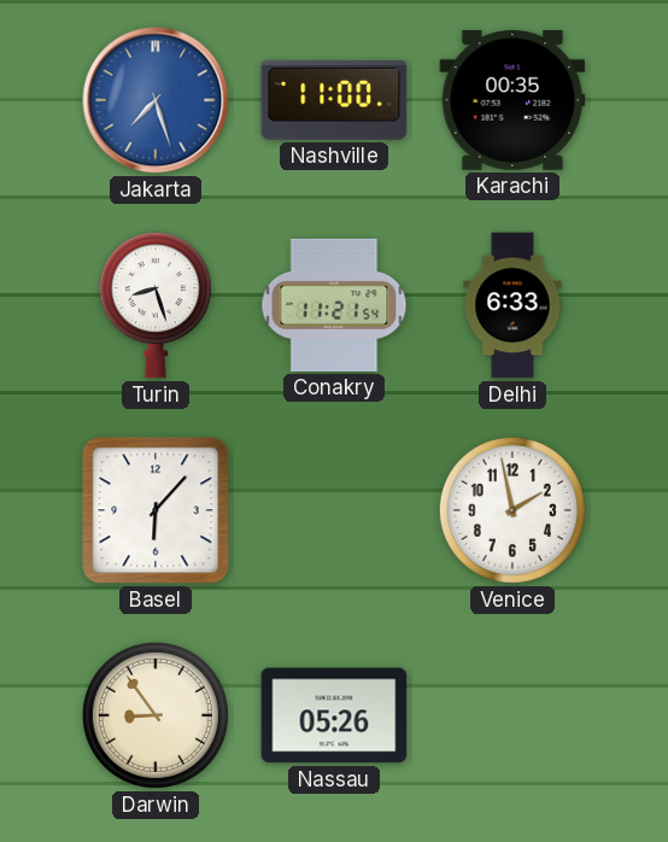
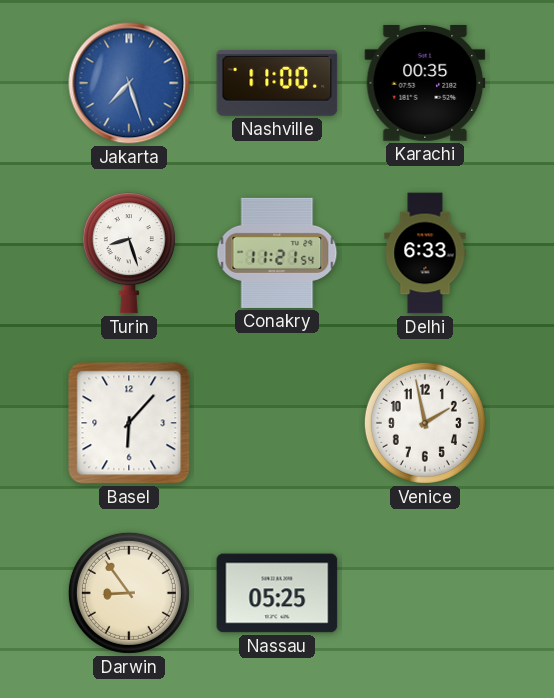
Nassau: 05:26 -> 05:25
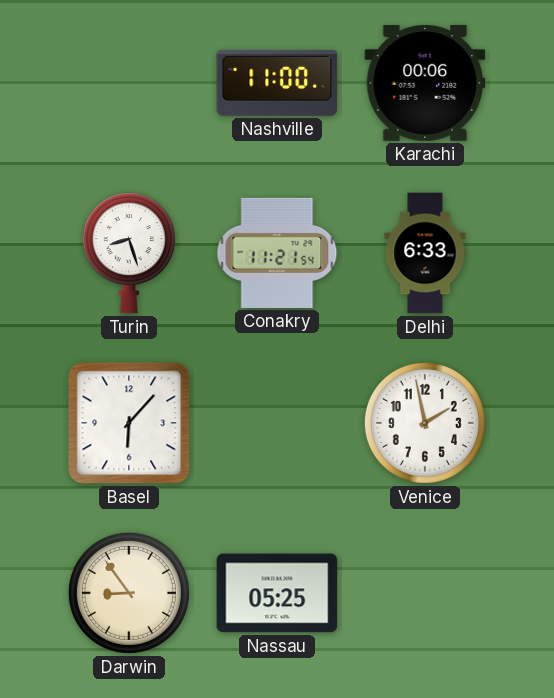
Jakarta: 7:27 -> none
Karachi: 00:35 -> 00:06
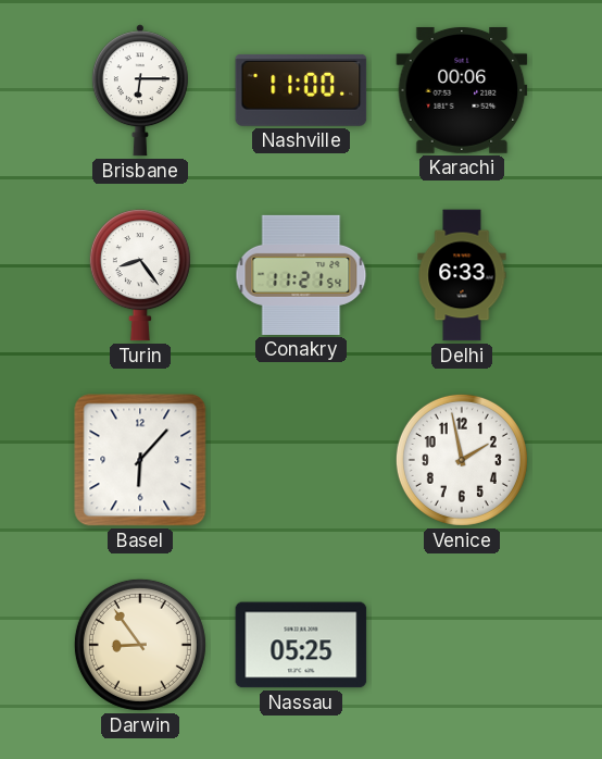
Brisbane: none -> 6:15
Turin: 8:27 -> 8:24
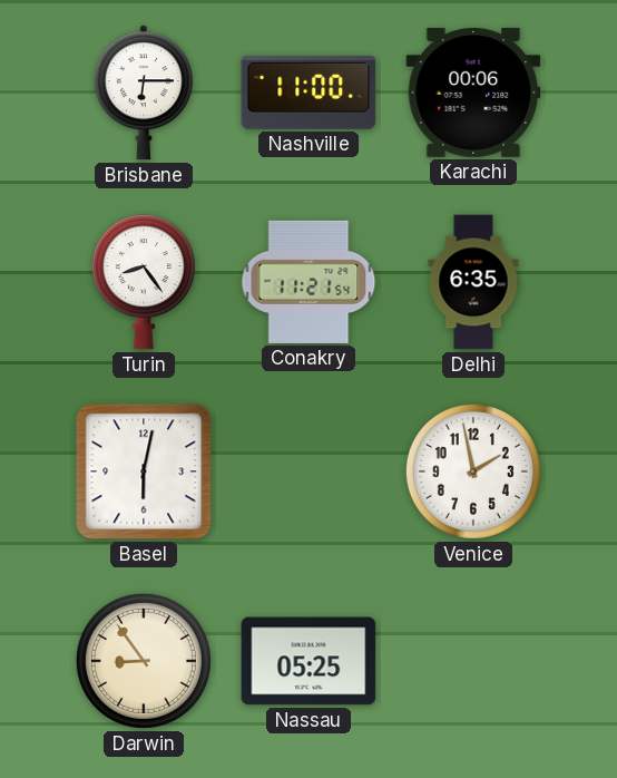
Delhi: 6:33 -> 6:35
Basel: 6:07 -> 6:02
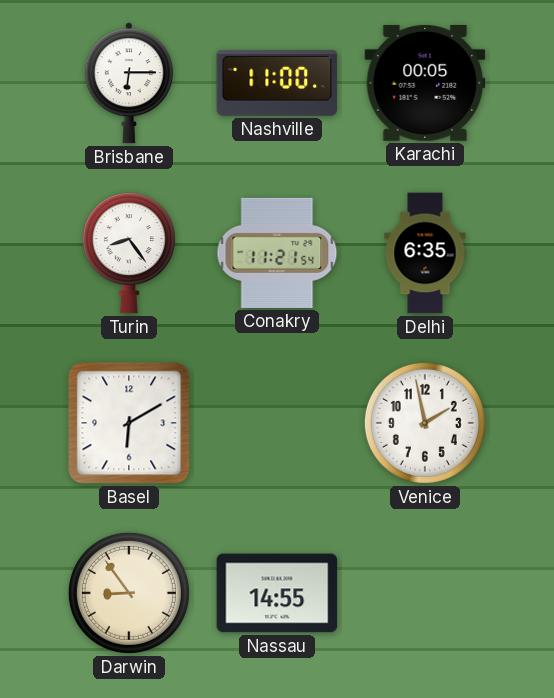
Karachi: 00:06 -> 00:05
Basel: 6:02 -> 6:10
Nassau: 05:25 -> 14:55
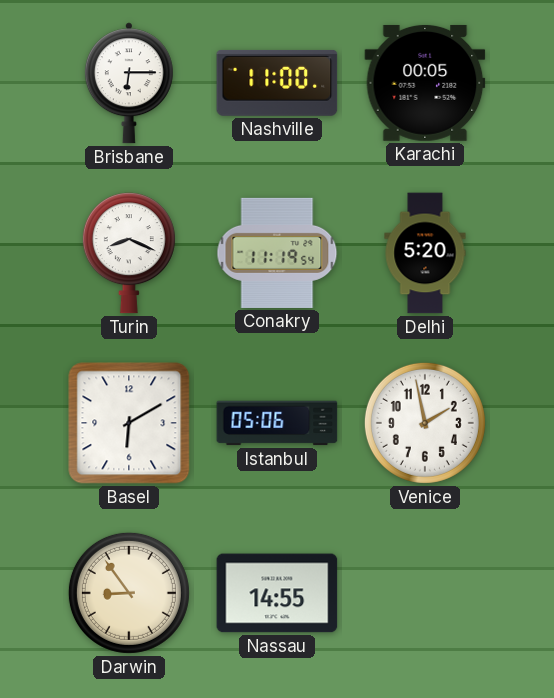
Turin: 8:24 -> 8:19
Conakry: 11:21 -> 11:19
Delhi: 6:35 -> 5:20
Istanbul: none -> 05:06
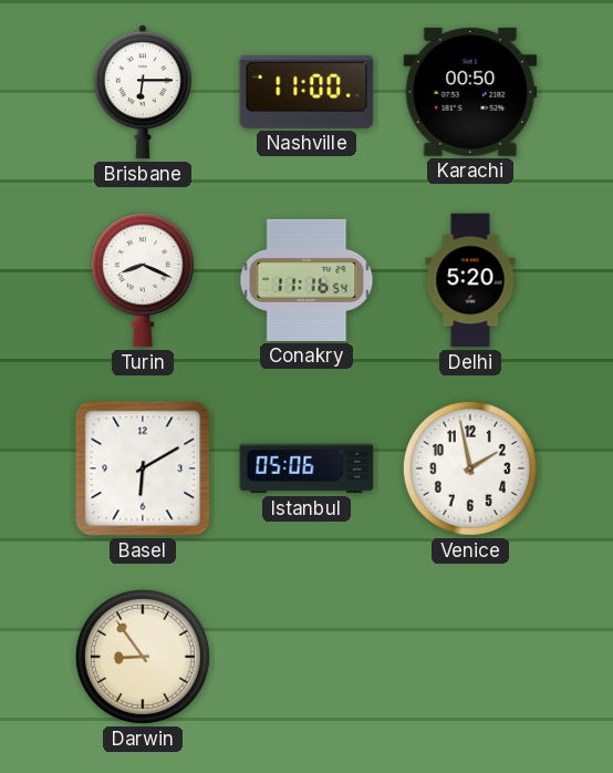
Karachi: 00:05 -> 00:50
Conakry: 11:19 -> 11:16
Nassau: 14:55 -> none
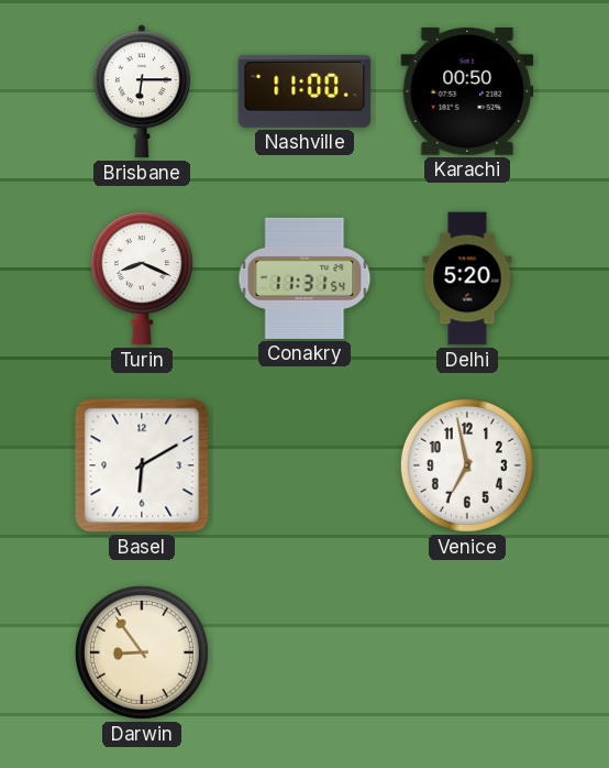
Conakry: 11:16 -> 11:31
Istanbul: 05:06 -> none
Venice: 1:58 -> 6:58
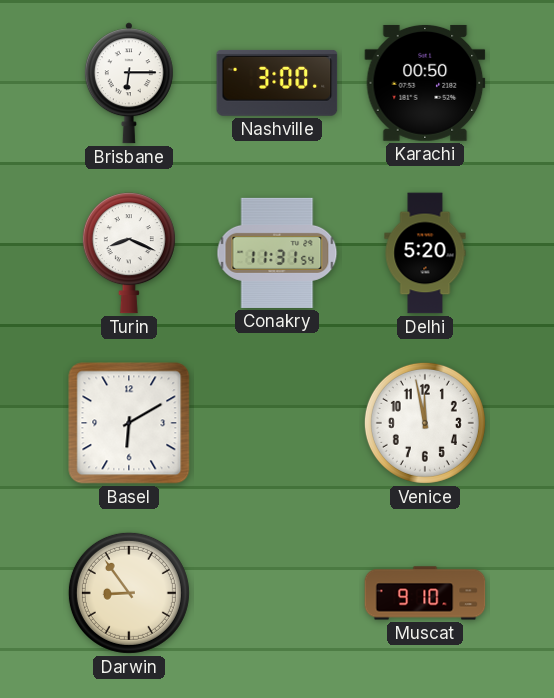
Nashville: 11:00 -> 3:00
Venice: 6:58 -> 11:58
Muscat: none -> 9:10
